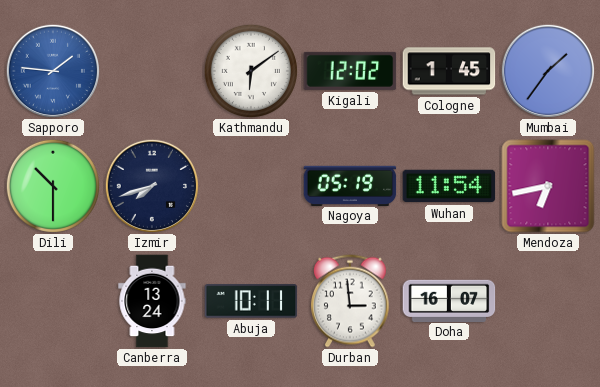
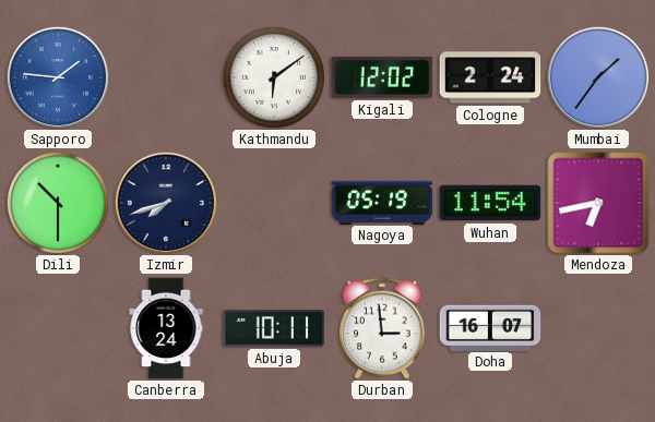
Cologne: 1:45 -> 2:24
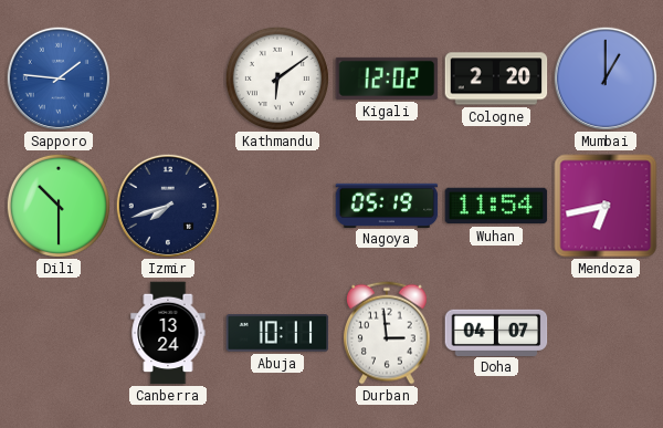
Cologne: 2:24 -> 2:20
Mumbai: 1:36 -> 1:00
Doha: 16:07 -> 04:07
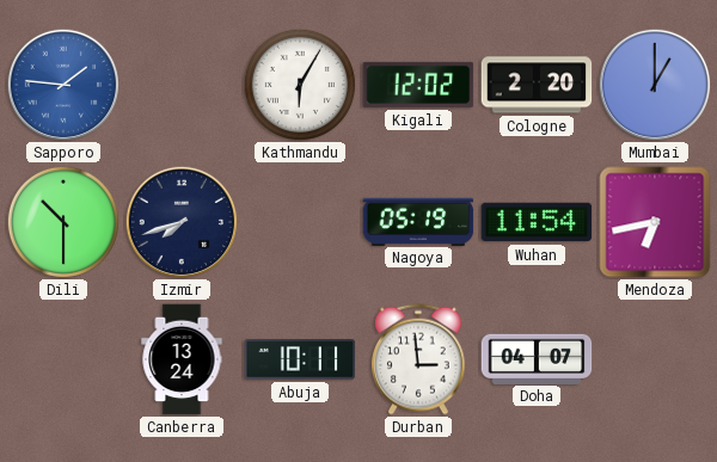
Kathmandu: 6:09 -> 6:05
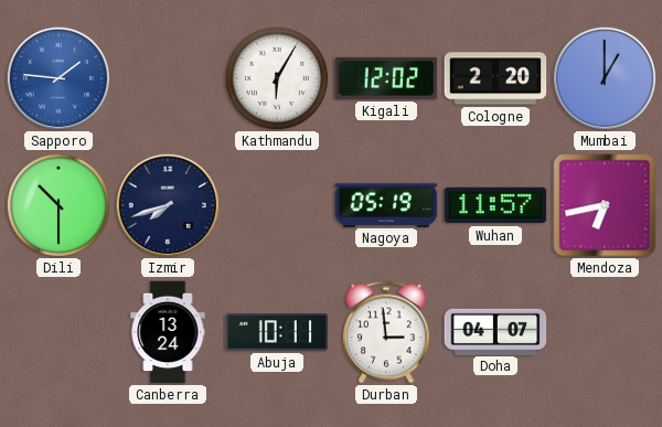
Wuhan: 11:54 -> 11:57
